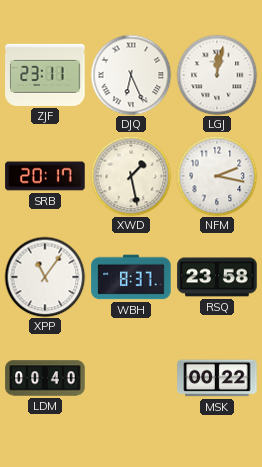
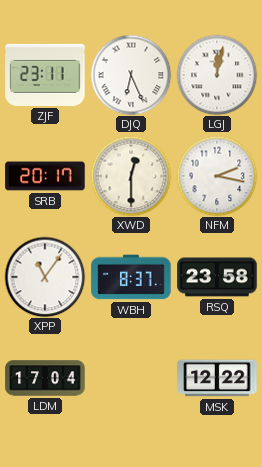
XWD: 1:28 -> 12:30
LDM: 00:40 -> 17:04
MSK: 00:22 -> 12:22
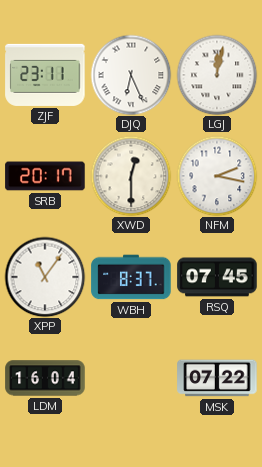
RSQ: 23:58 -> 07:45
LDM: 17:04 -> 16:04
MSK: 12:22 -> 07:22
